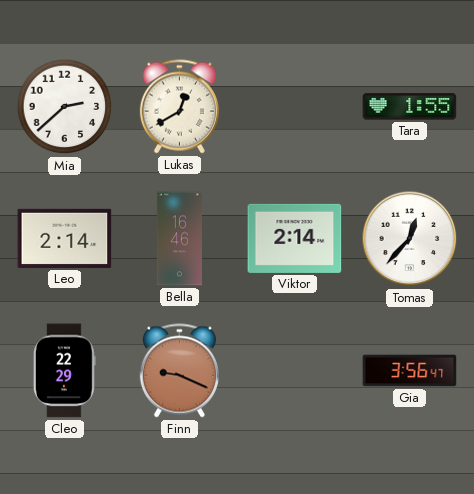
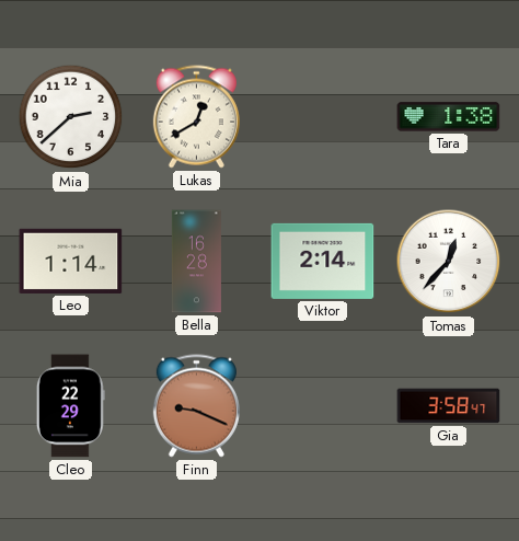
Tara: 1:55 -> 1:38
Leo: 2:14 -> 1:14
Bella: 16:46 -> 16:28
Gia: 3:56 -> 3:58
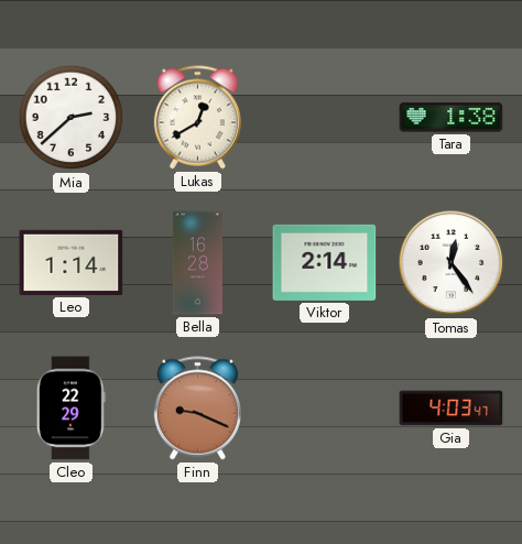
Tomas: 12:37 -> 12:24
Gia: 3:58 -> 4:03
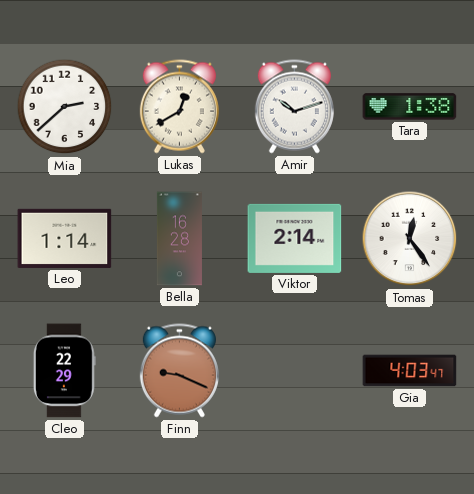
Amir: none -> 10:12
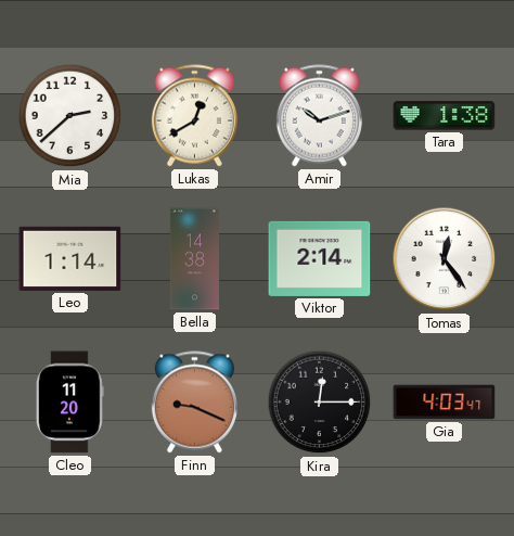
Bella: 16:28 -> 14:38
Cleo: 22:29 -> 11:20
Kira: none -> 12:15
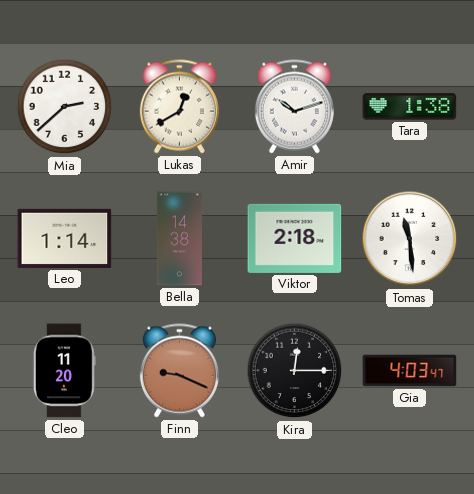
Viktor: 2:14 -> 2:18
Tomas: 12:24 -> 11:29
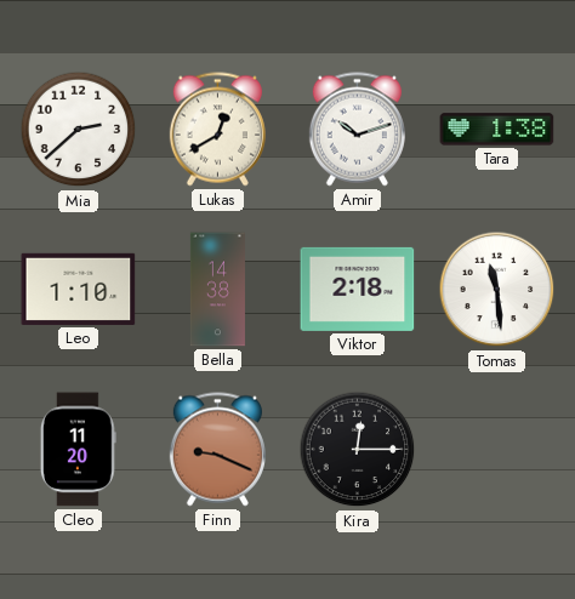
Leo: 1:14 -> 1:10
Gia: 4:03 -> none
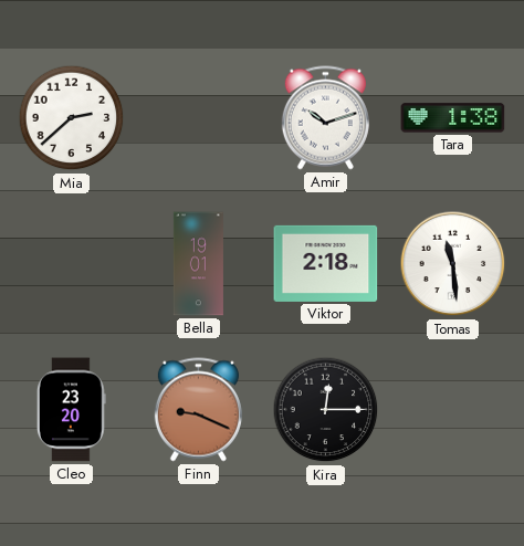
Lukas: 12:40 -> none
Leo: 1:10 -> none
Bella: 14:38 -> 19:01
Cleo: 11:20 -> 23:20
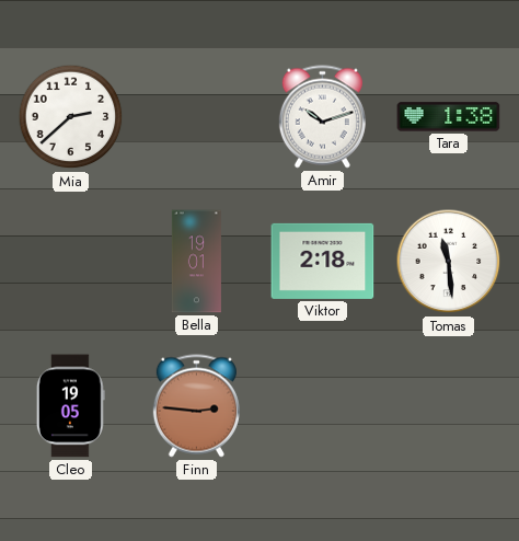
Cleo: 23:20 -> 19:05
Finn: 9:19 -> 2:46
Kira: 12:15 -> none
